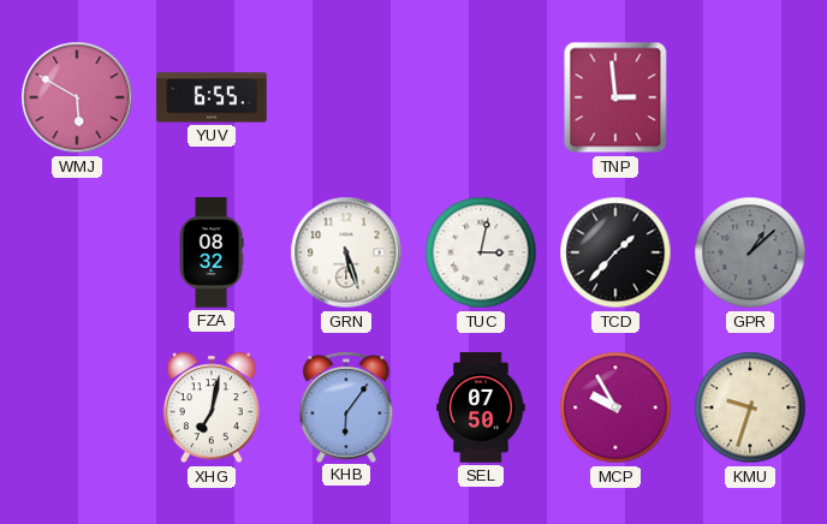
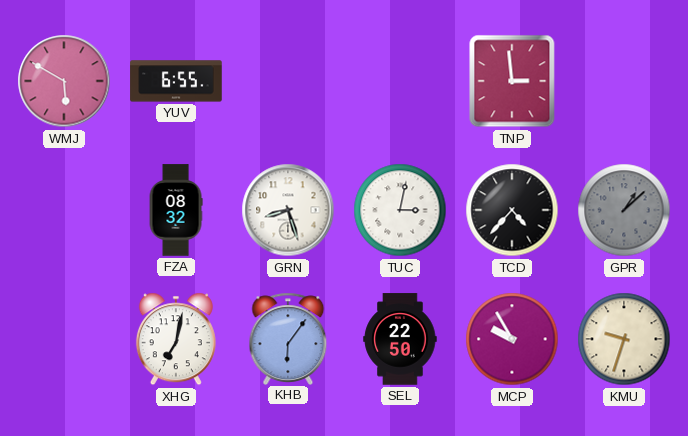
GRN: 5:27 -> 8:27
TCD: 1:37 -> 4:37
SEL: 07:50 -> 22:50
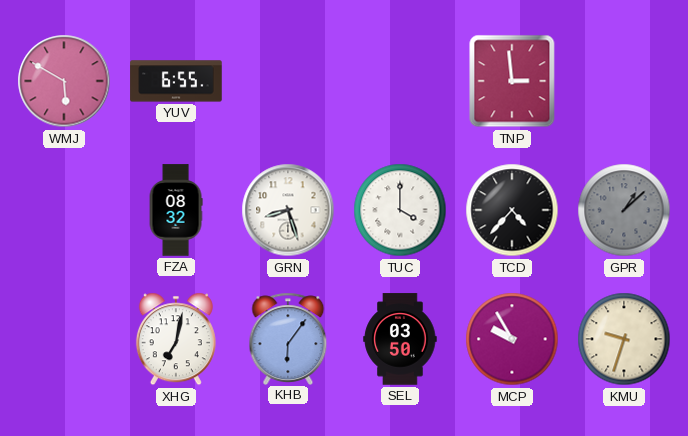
TUC: 3:02 -> 4:00
SEL: 22:50 -> 03:50
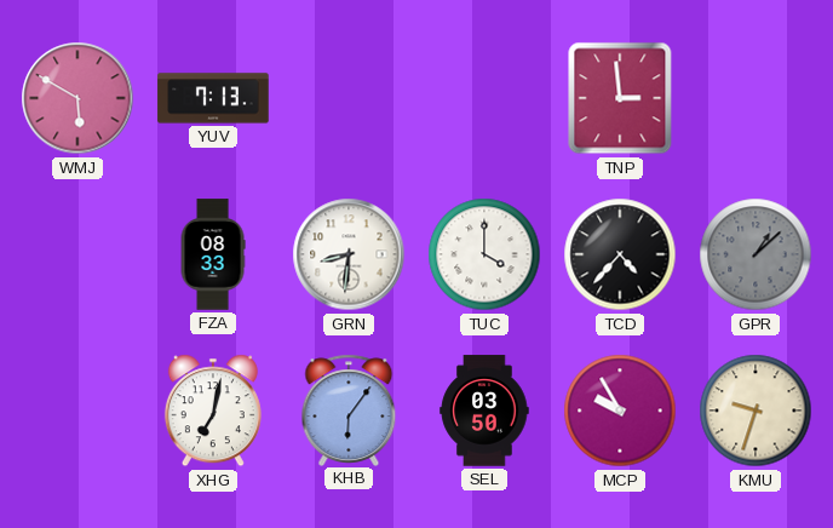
YUV: 6:55 -> 7:13
FZA: 08:32 -> 08:33
GRN: 8:27 -> 8:31
